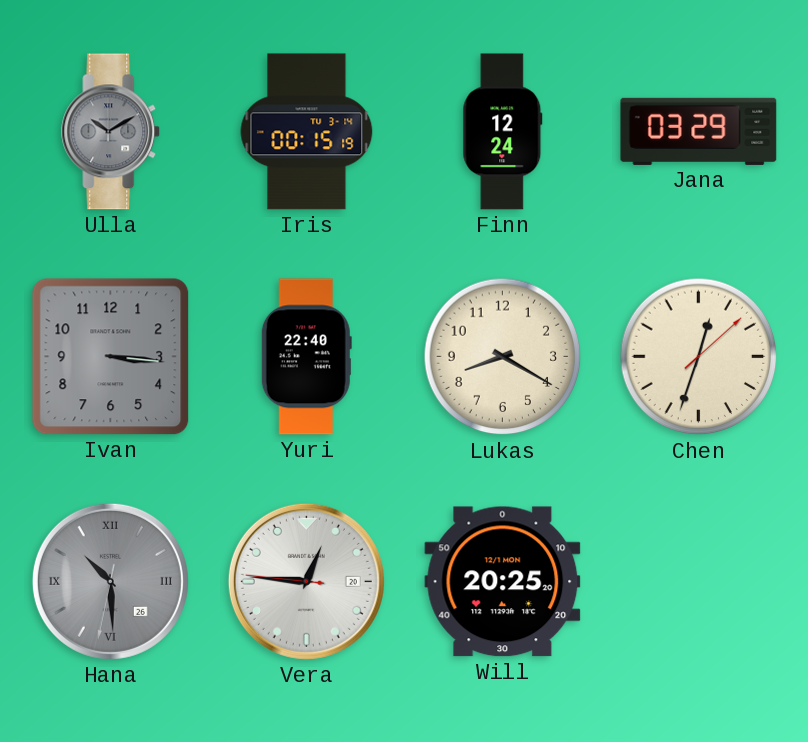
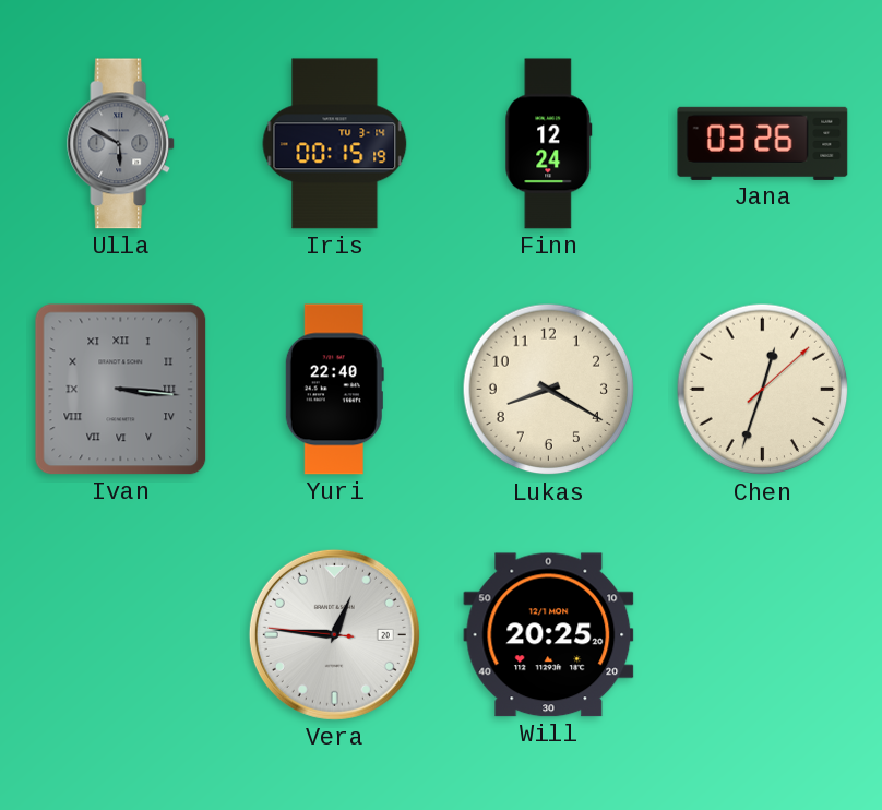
Ulla: 10:10 -> 5:50
Jana: 03:29 -> 03:26
Ivan numerals: Arabic -> Roman
Hana: 10:29 -> none
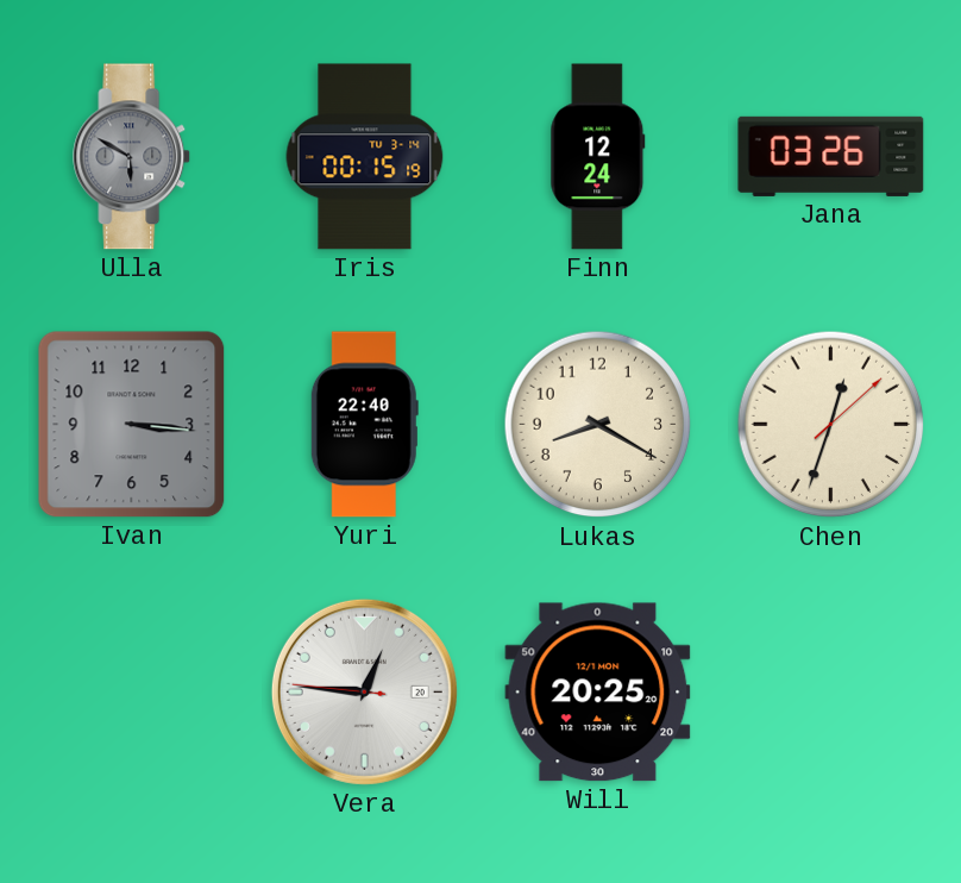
Ivan numerals: Roman -> Arabic
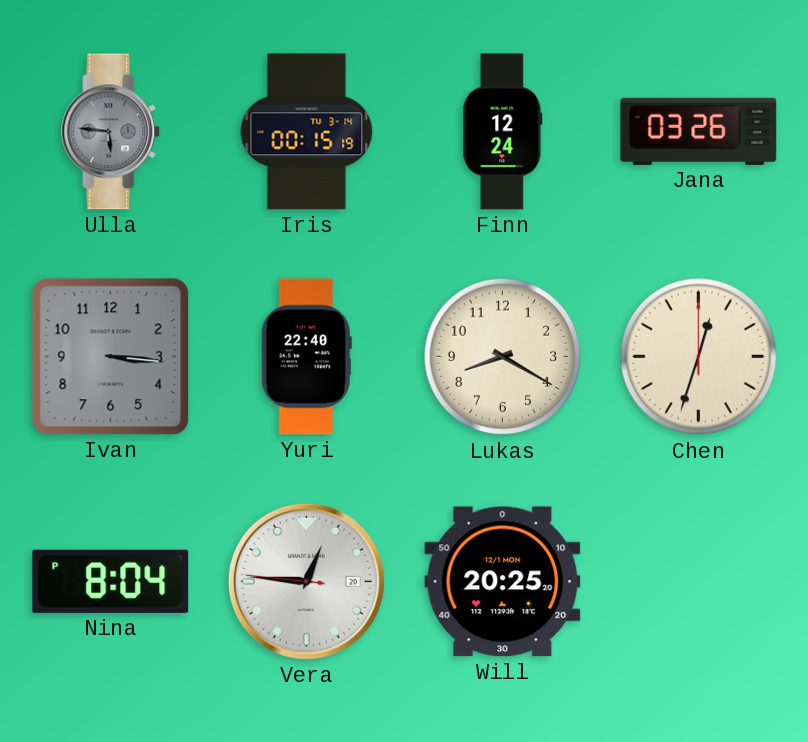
Ulla: 5:50 -> 5:46
Chen: 12:33:08 -> 12:33:00
Nina: none -> 8:04
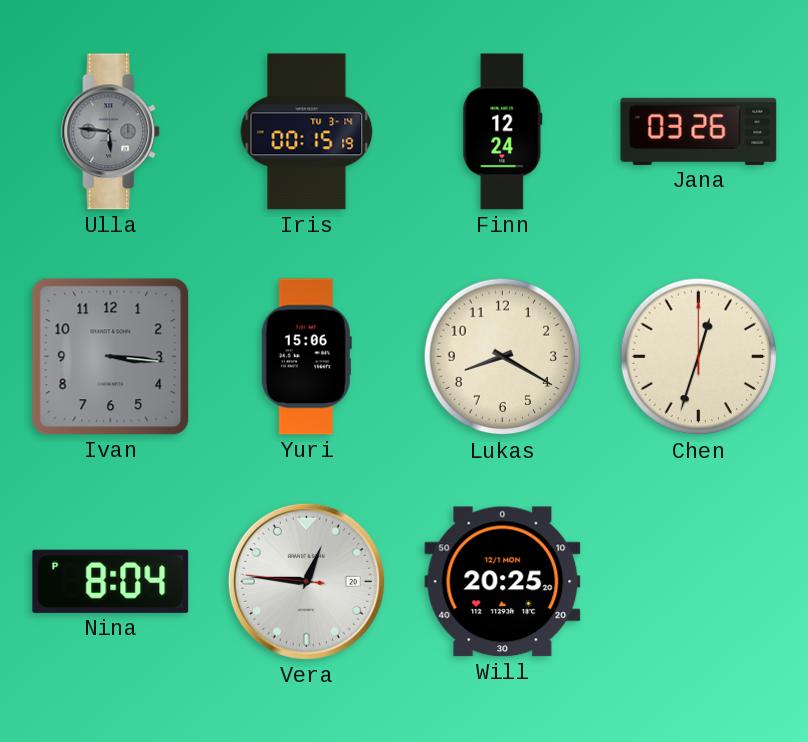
Yuri: 22:40 -> 15:06
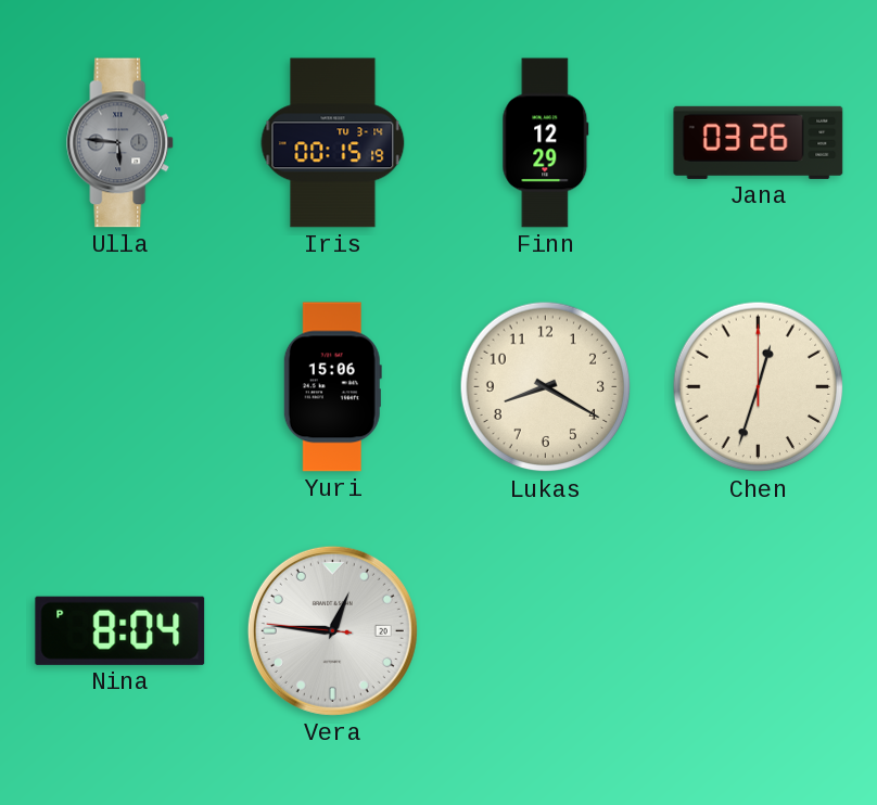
Finn: 12:24 -> 12:29
Ivan: 3:16 -> none
Will: 20:25 -> none
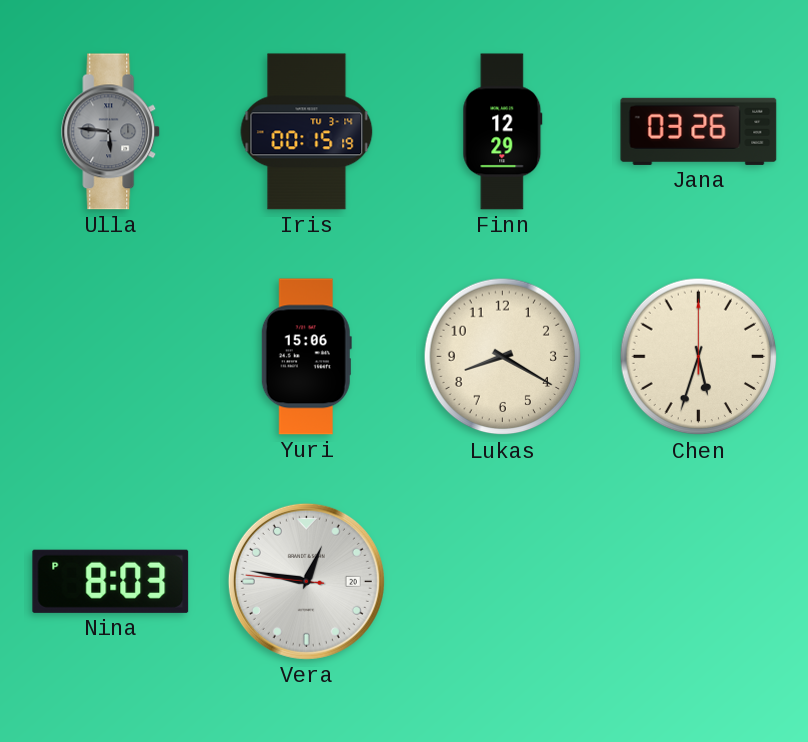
Chen: 12:33 -> 5:33
Nina: 8:04 -> 8:03
Vera: 12:45 -> 12:46
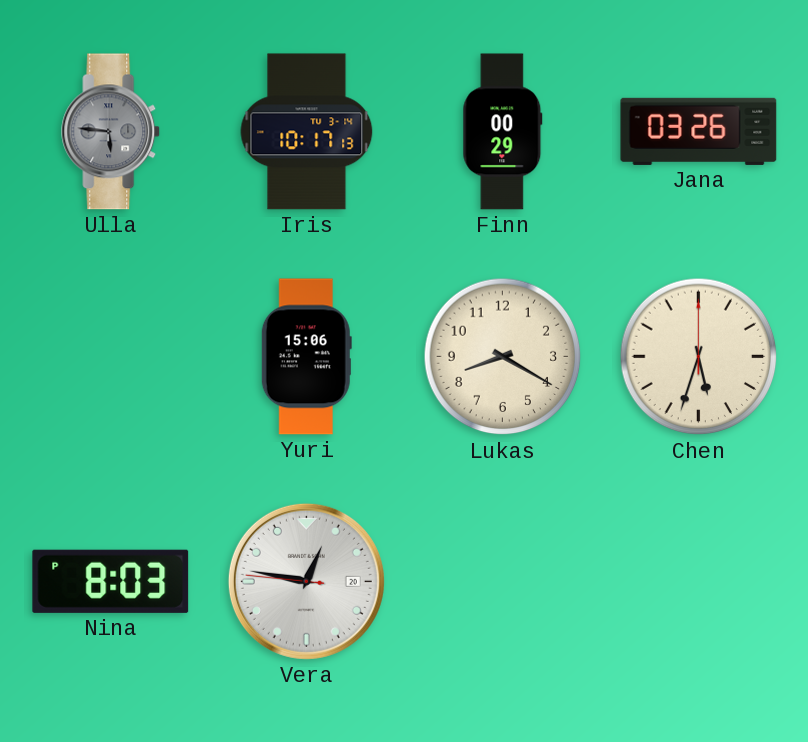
Iris: 00:15 -> 10:17
Finn: 12:29 -> 00:29
